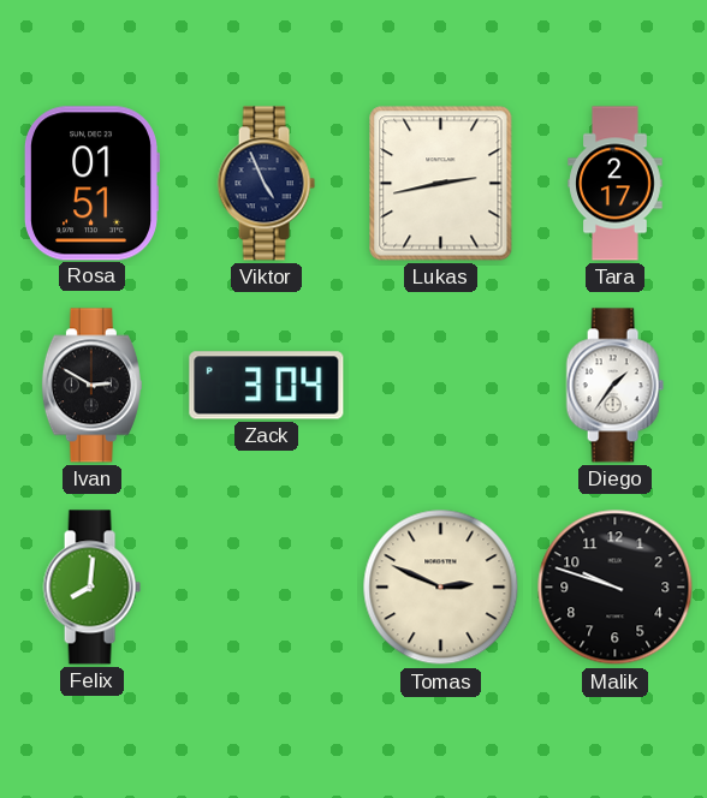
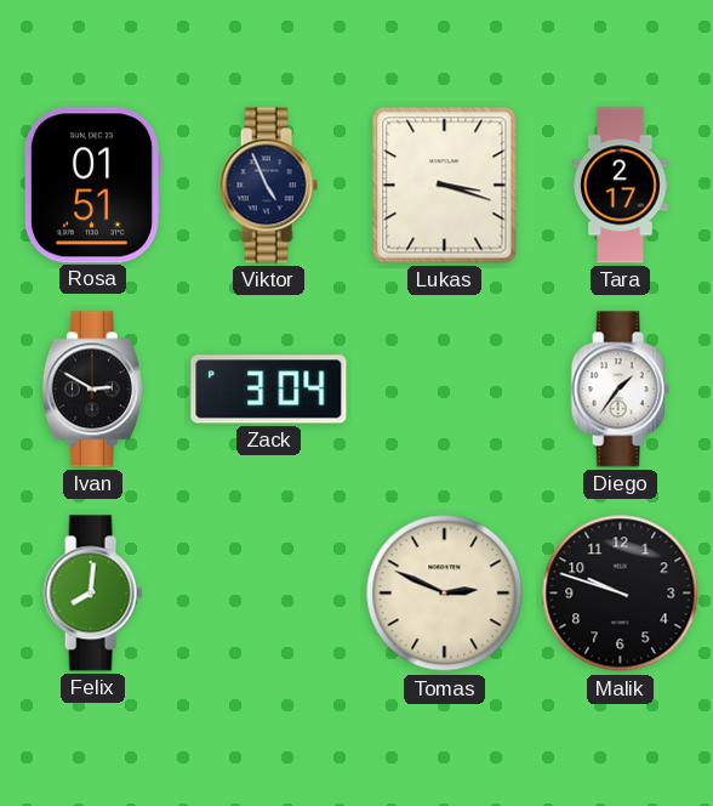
Lukas: 2:43 -> 3:18
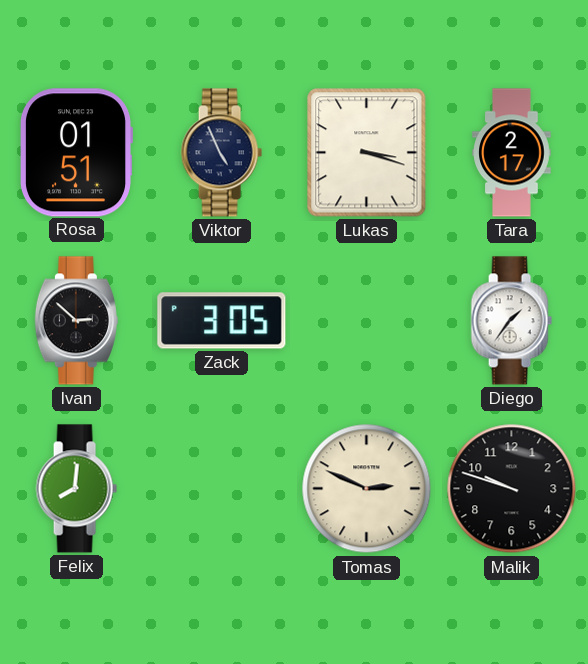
Ivan: 2:50 -> 2:52
Zack: 3:04 -> 3:05
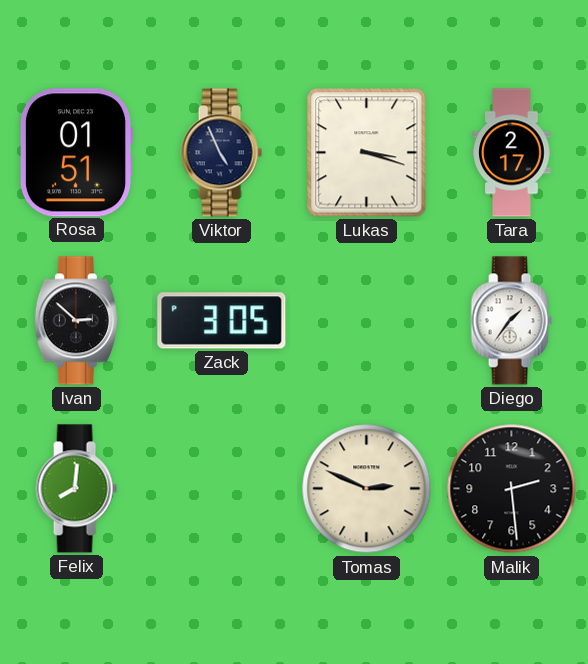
Malik: 9:48 -> 2:29
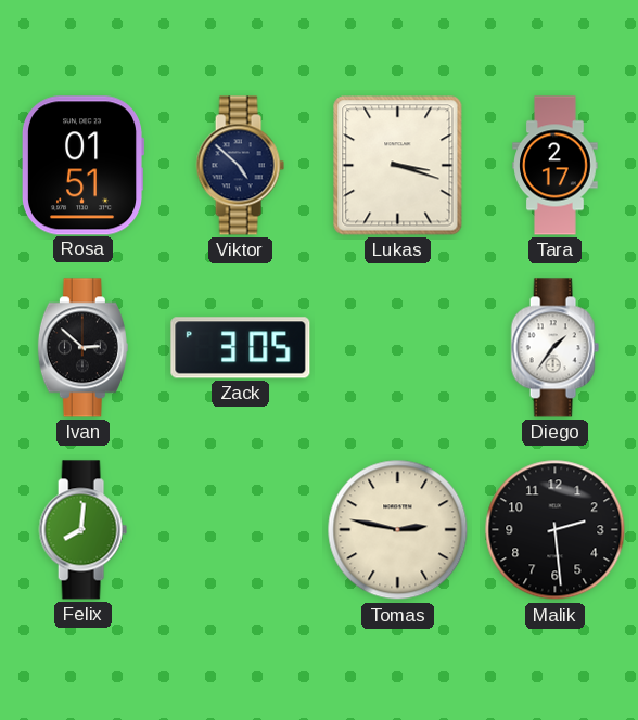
Viktor: 4:56 -> 4:52
Tomas: 2:49 -> 2:47
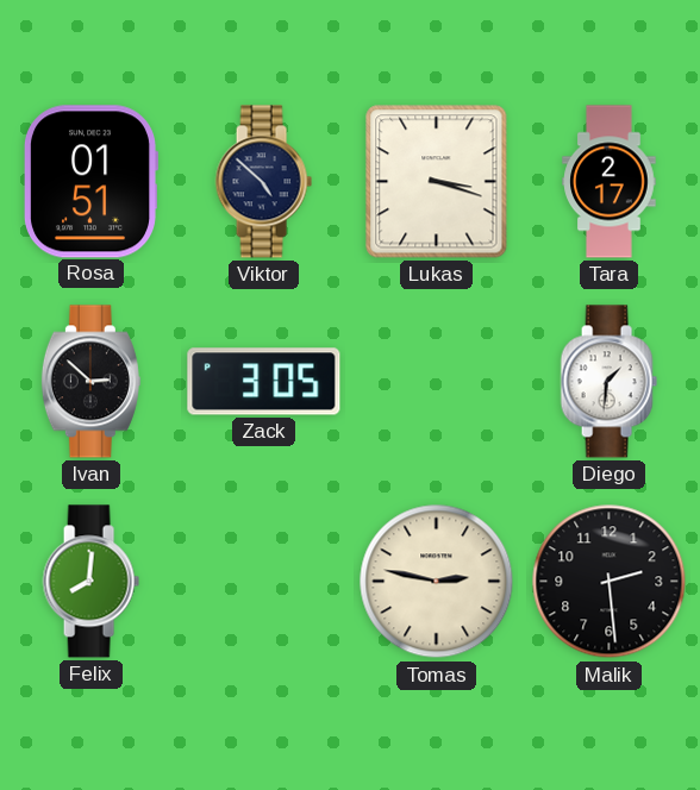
Diego: 1:36 -> 1:31
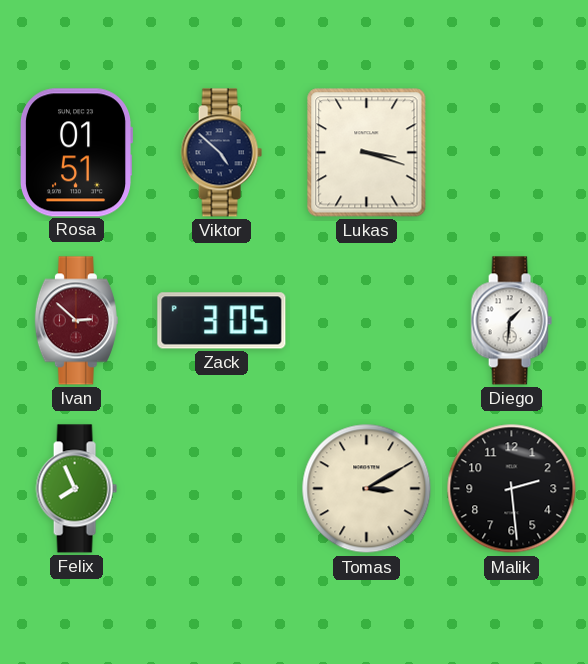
Tara: 2:17 -> none
Ivan dial: black -> burgundy
Felix: 8:01 -> 7:56
Tomas: 2:47 -> 3:10
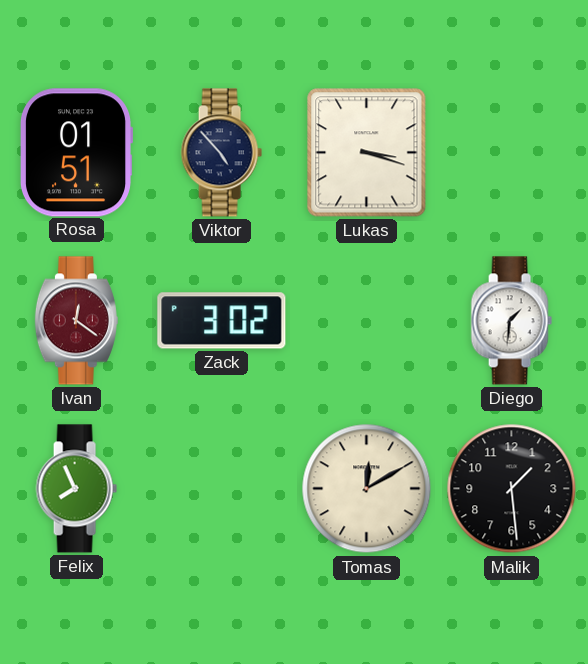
Viktor: 4:52 -> 4:53
Ivan: 2:52 -> 12:21
Zack: 3:05 -> 3:02
Tomas: 3:10 -> 12:10
Malik: 2:29 -> 1:29
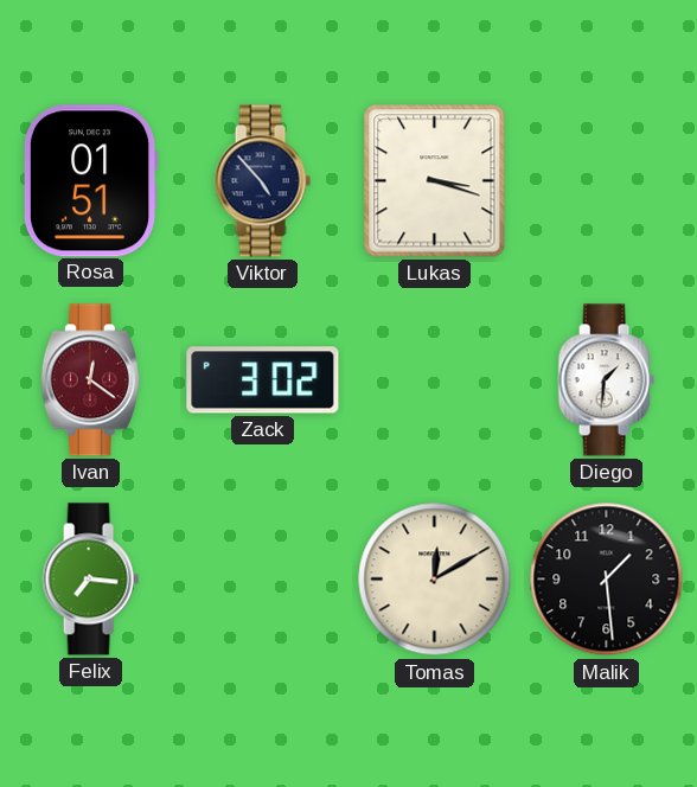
Felix: 7:56 -> 7:16
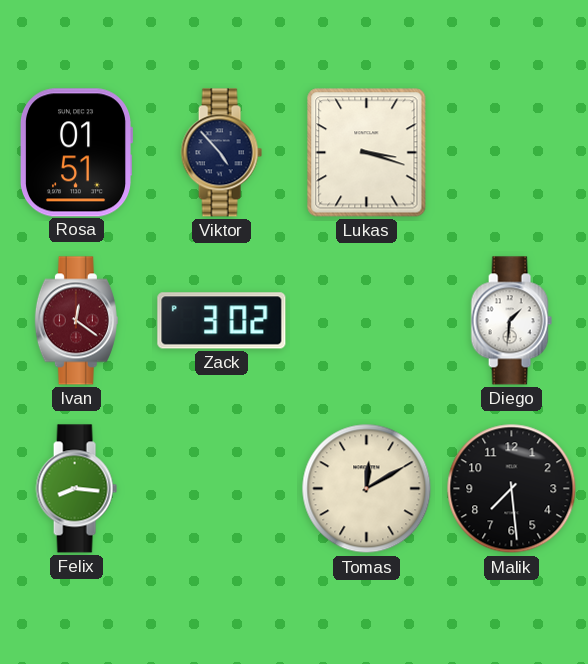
Felix: 7:16 -> 8:16
Malik: 1:29 -> 7:29
